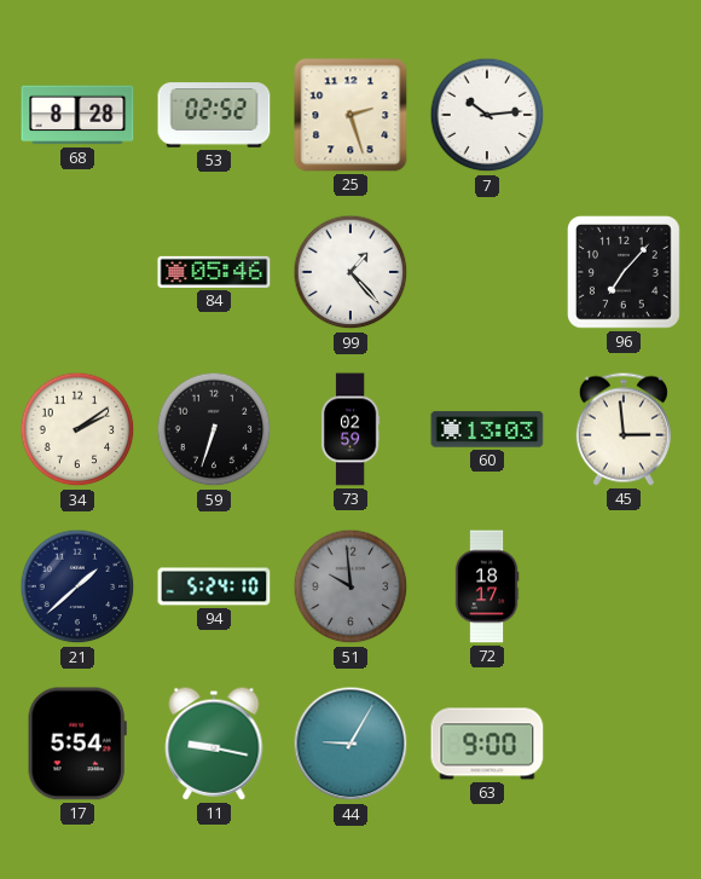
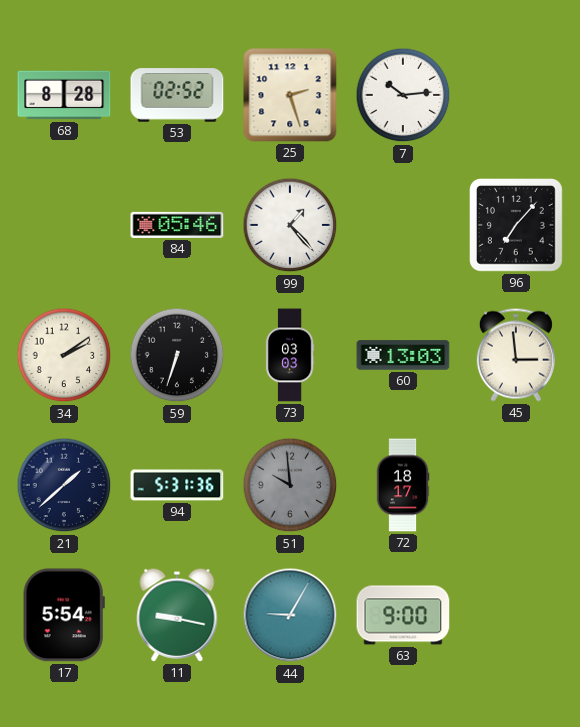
73: 02:59 -> 03:03
94: 5:24 -> 5:31
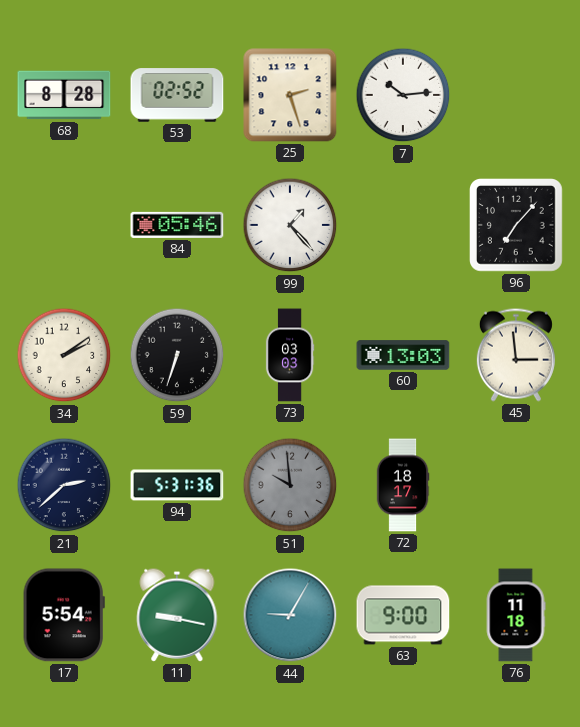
21: 1:38 -> 2:38
76: none -> 11:18
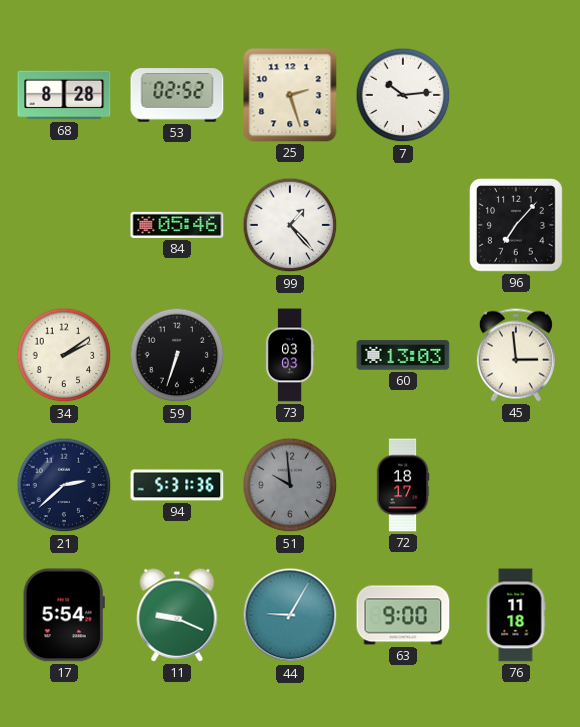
11: 9:17 -> 9:19
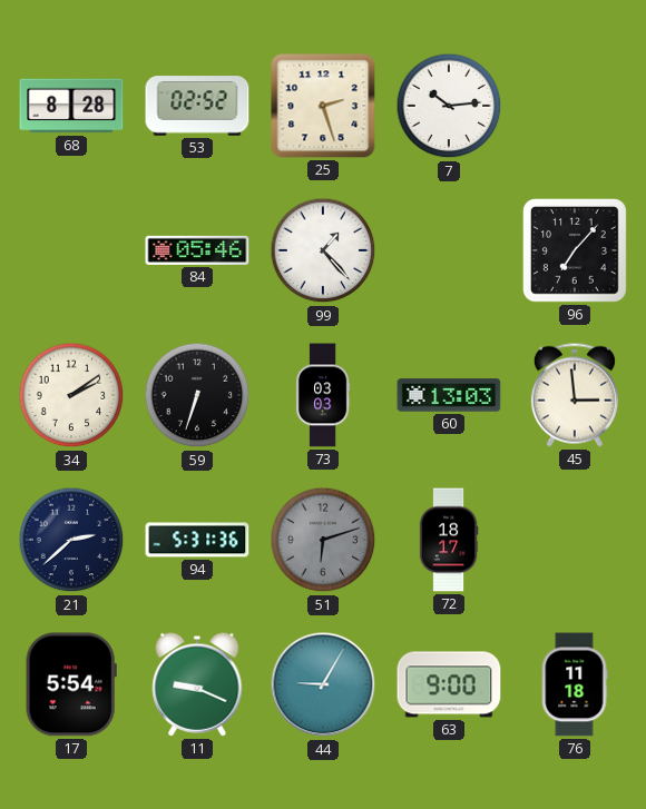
51: 9:59 -> 6:12
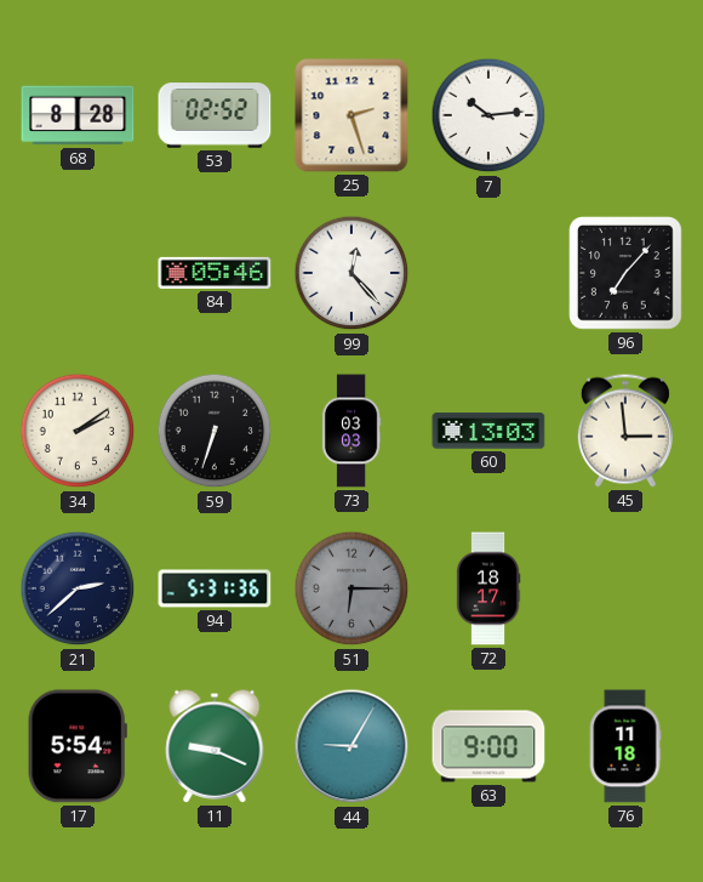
99: 1:23 -> 12:23
51: 6:12 -> 6:15
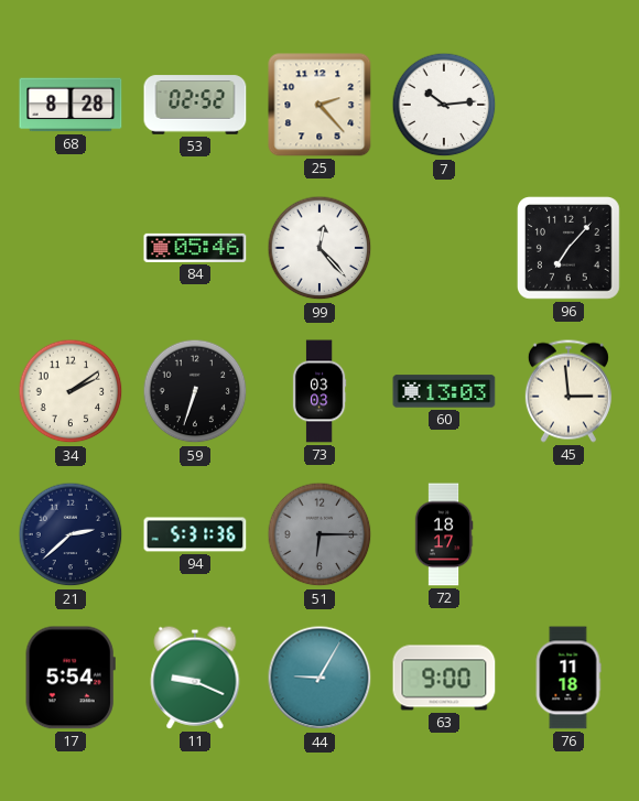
25: 2:27 -> 2:23
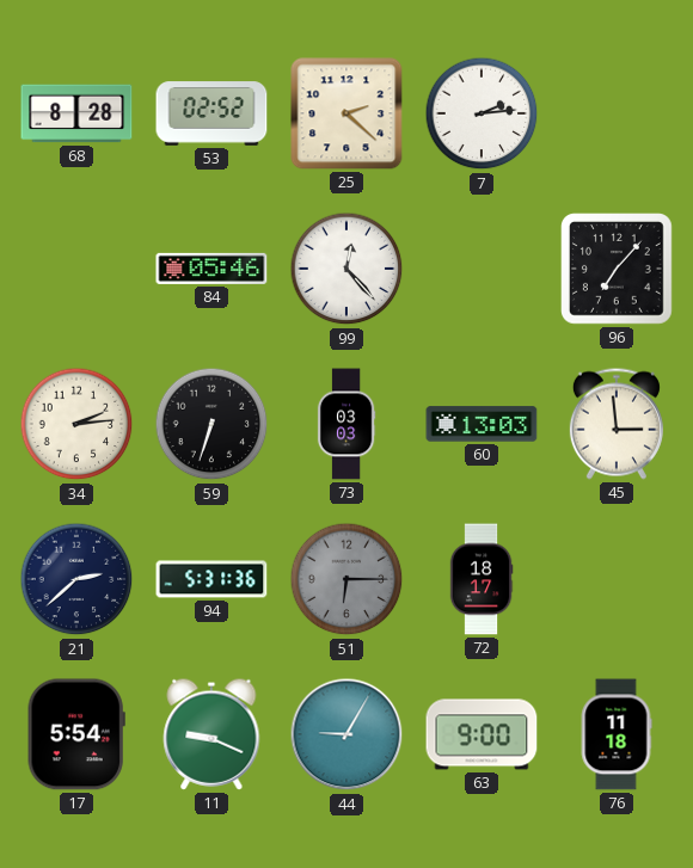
25: 2:23 -> 2:22
7: 10:14 -> 2:14
34: 2:09 -> 2:14
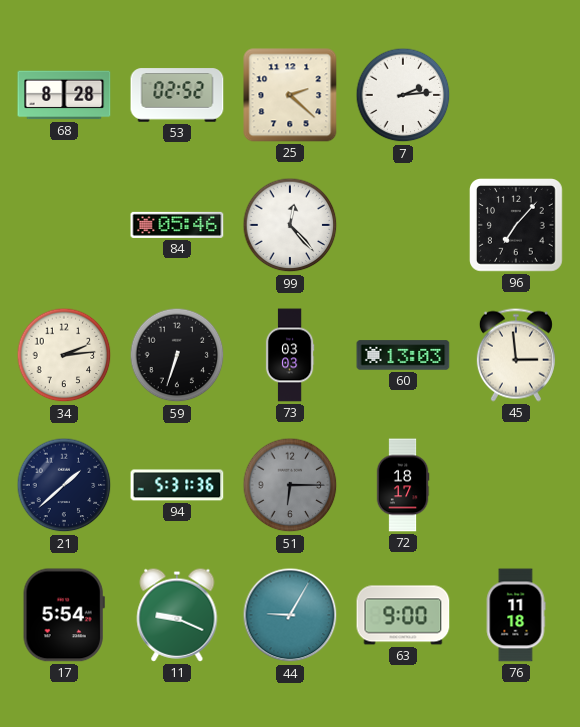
21: 2:38 -> 1:38
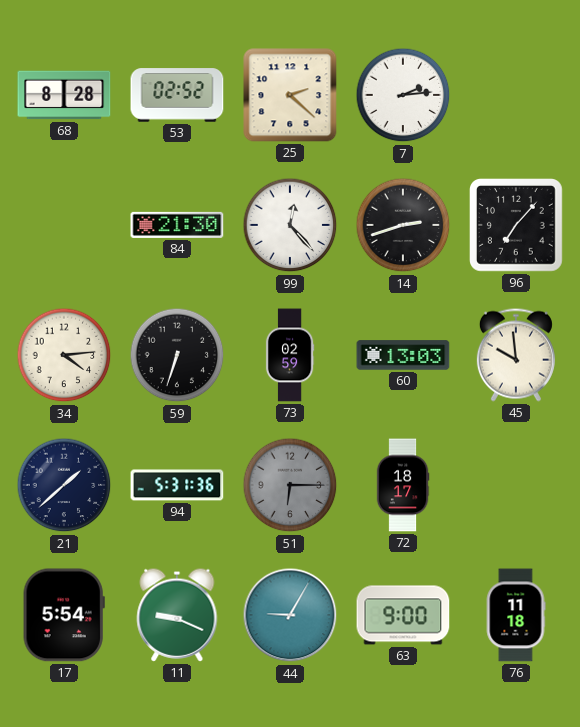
84: 05:46 -> 21:30
14: none -> 2:42
34: 2:14 -> 4:14
73: 03:03 -> 02:59
45: 2:59 -> 9:59
